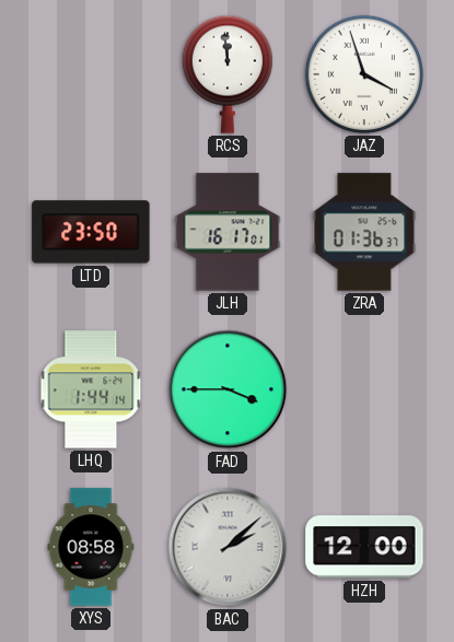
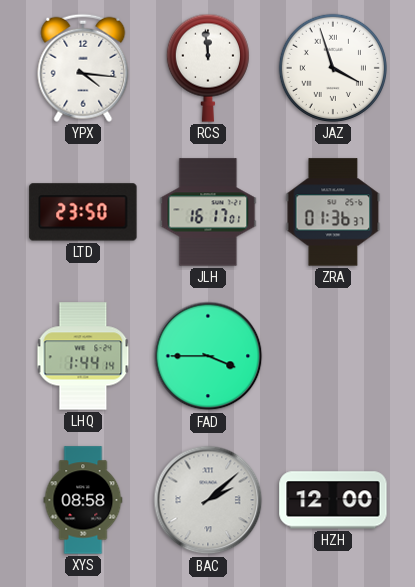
YPX: none -> 4:16
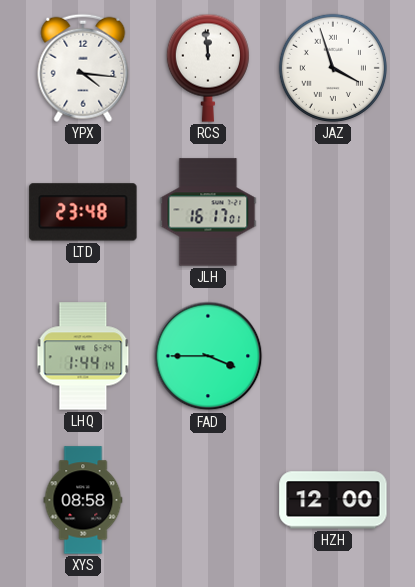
LTD: 23:50 -> 23:48
ZRA: 01:36 -> none
BAC: 2:08 -> none
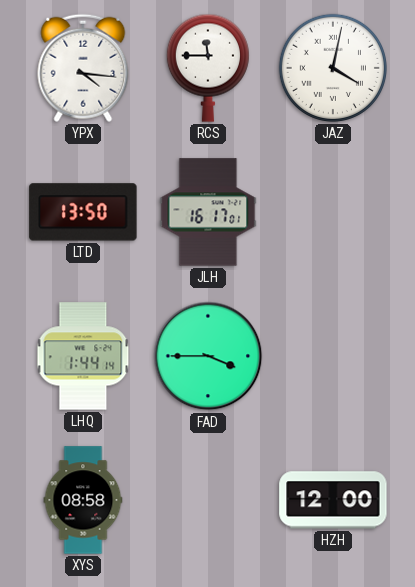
RCS: 11:59 -> 11:45
JAZ: 3:57 -> 4:02
LTD: 23:48 -> 13:50
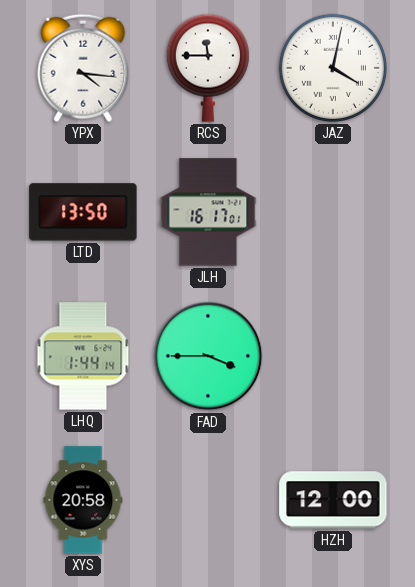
XYS: 08:58 -> 20:58
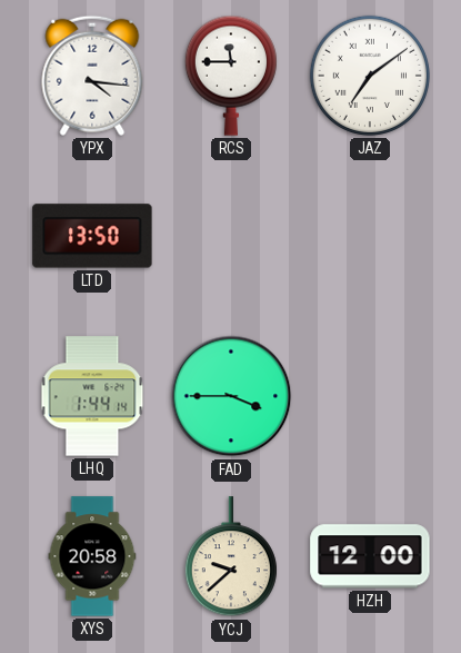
JAZ: 4:02 -> 7:09
JLH: 16:17 -> none
YCJ: none -> 9:38
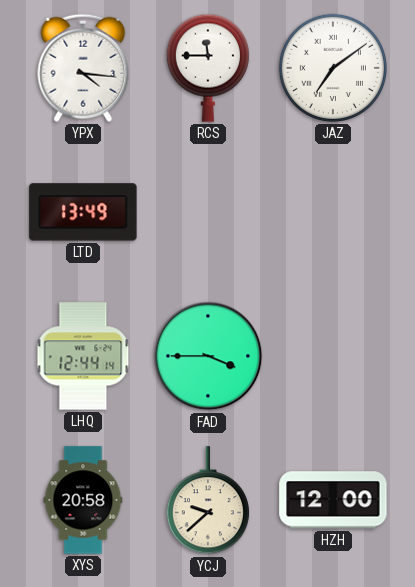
LTD: 13:50 -> 13:49
LHQ: 1:44 -> 12:44
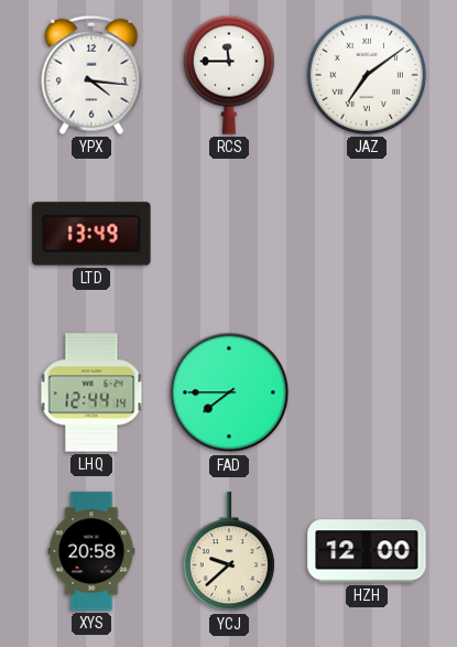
FAD: 3:45 -> 7:45
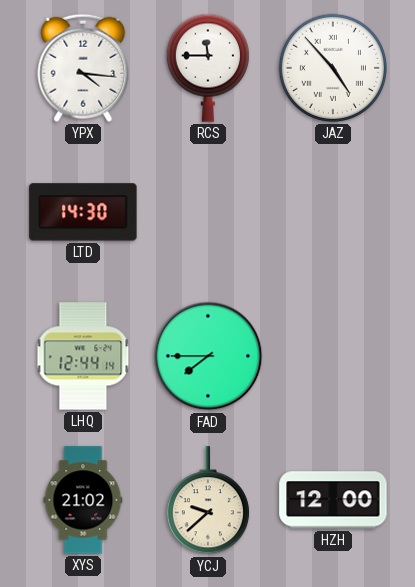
JAZ: 7:09 -> 4:53
LTD: 13:49 -> 14:30
XYS: 20:58 -> 21:02
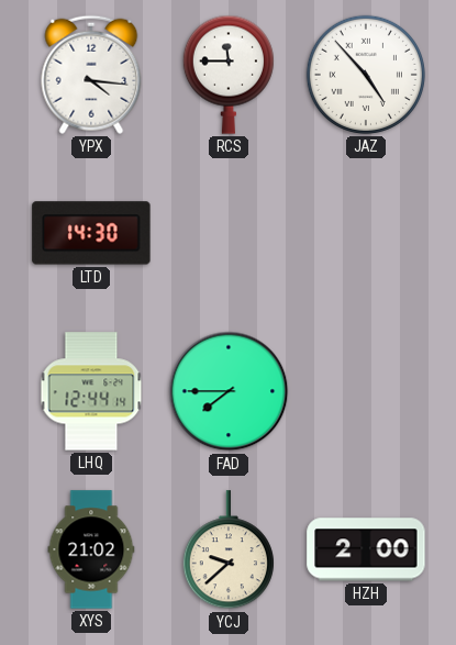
HZH: 12:00 -> 2:00
